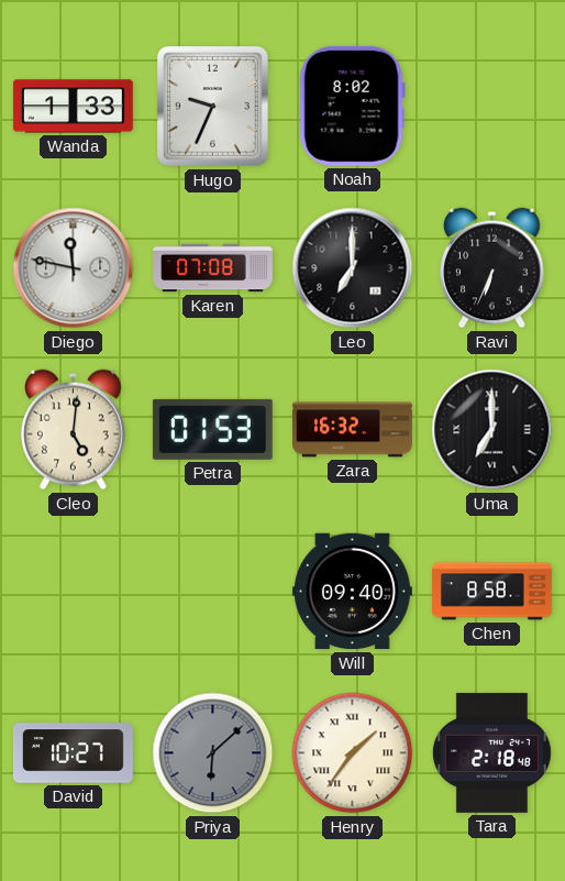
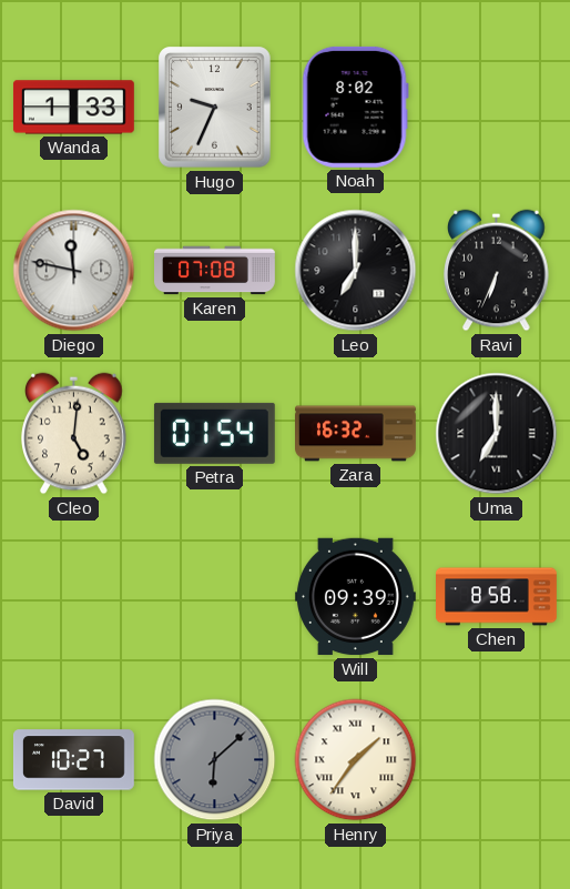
Petra: 01:53 -> 01:54
Will: 09:40 -> 09:39
Tara: 2:18 -> none
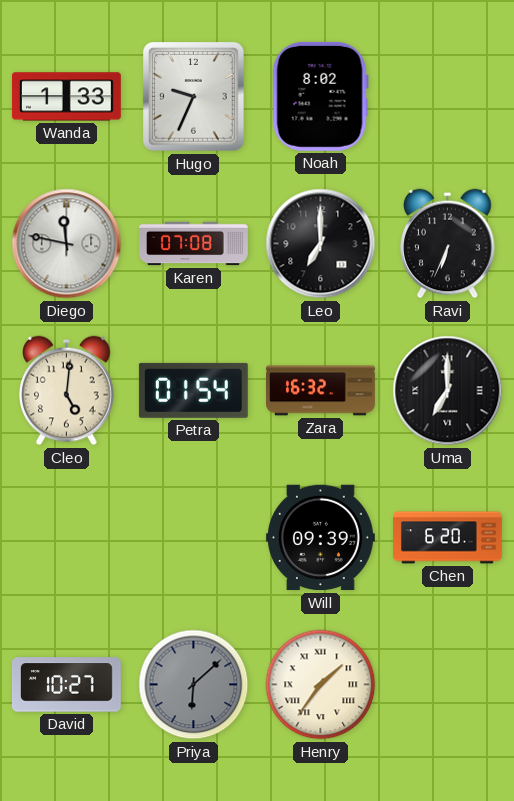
Chen: 8:58 -> 6:20
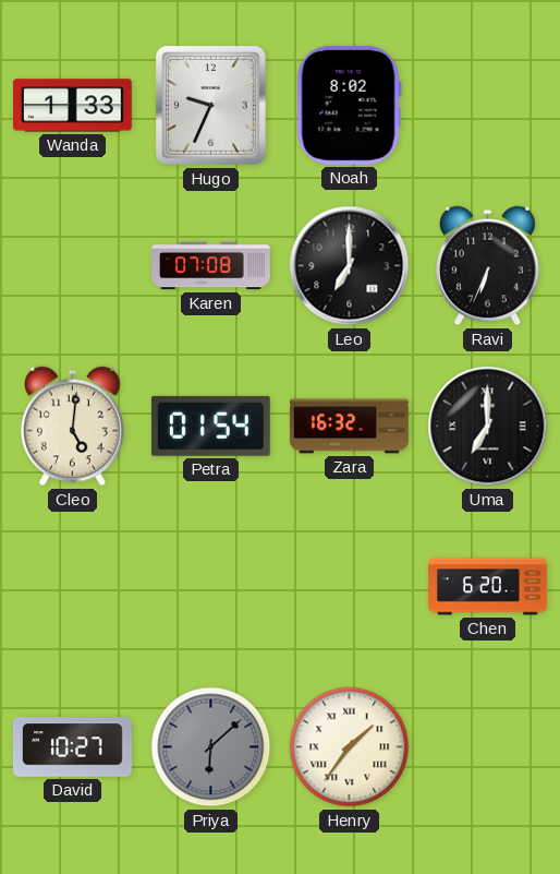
Diego: 11:47 -> none
Will: 09:39 -> none
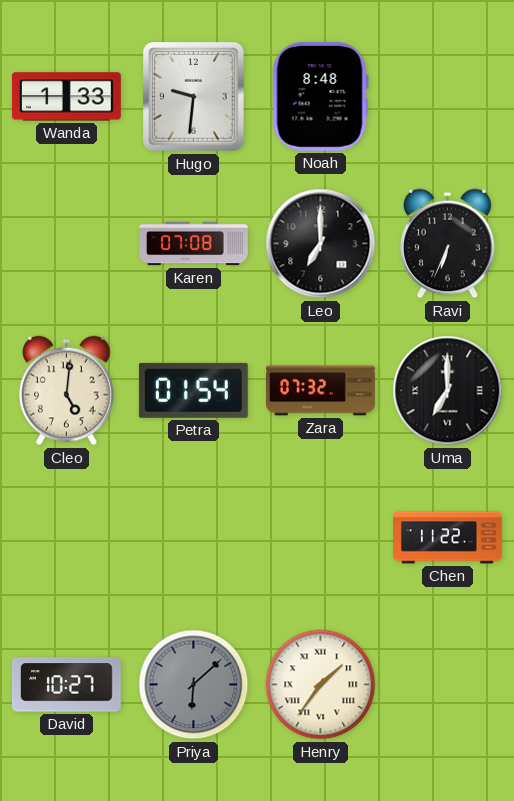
Hugo: 9:34 -> 9:31
Noah: 8:02 -> 8:48
Zara: 16:32 -> 07:32
Chen: 6:20 -> 11:22
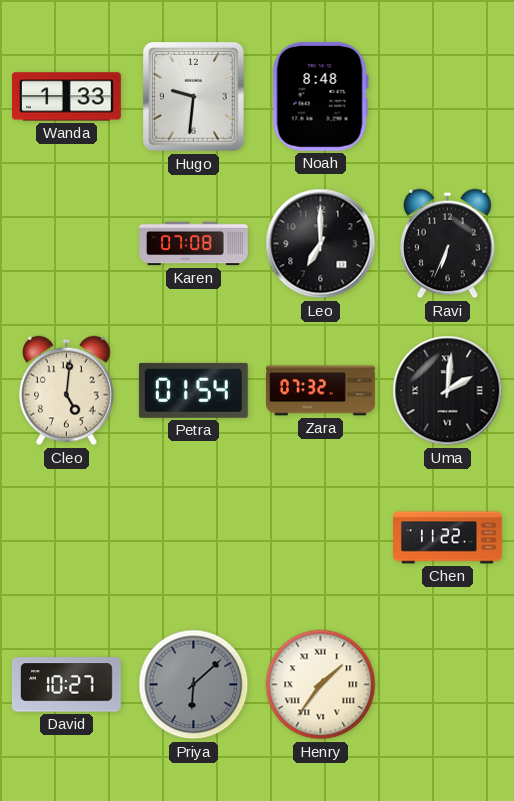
Uma: 7:00 -> 2:01
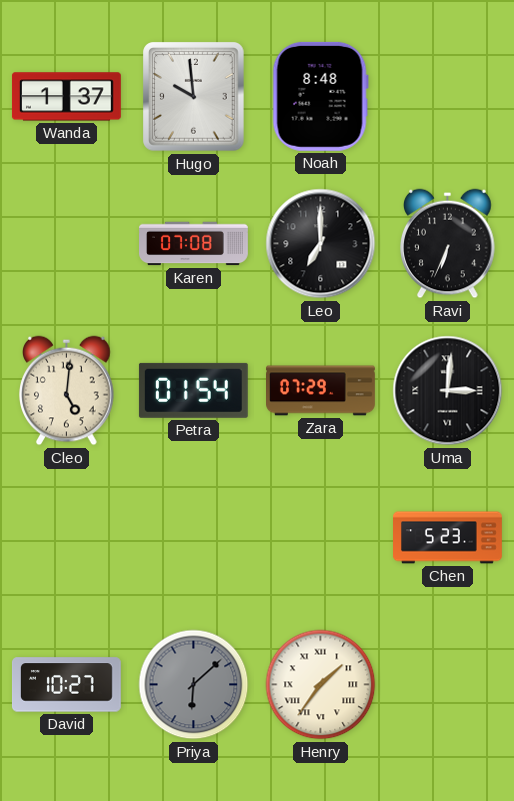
Wanda: 1:33 -> 1:37
Hugo: 9:31 -> 9:59
Zara: 07:32 -> 07:29
Uma: 2:01 -> 3:01
Chen: 11:22 -> 5:23
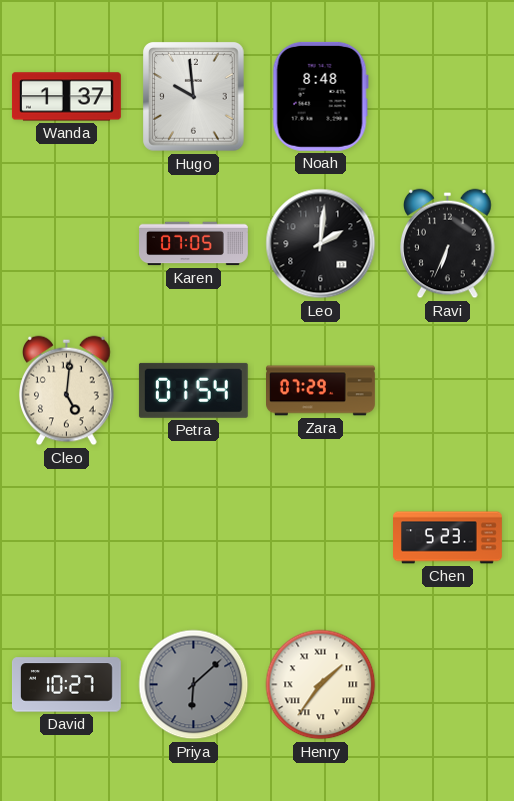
Karen: 07:08 -> 07:05
Leo: 7:00 -> 2:01
Uma: 3:01 -> none
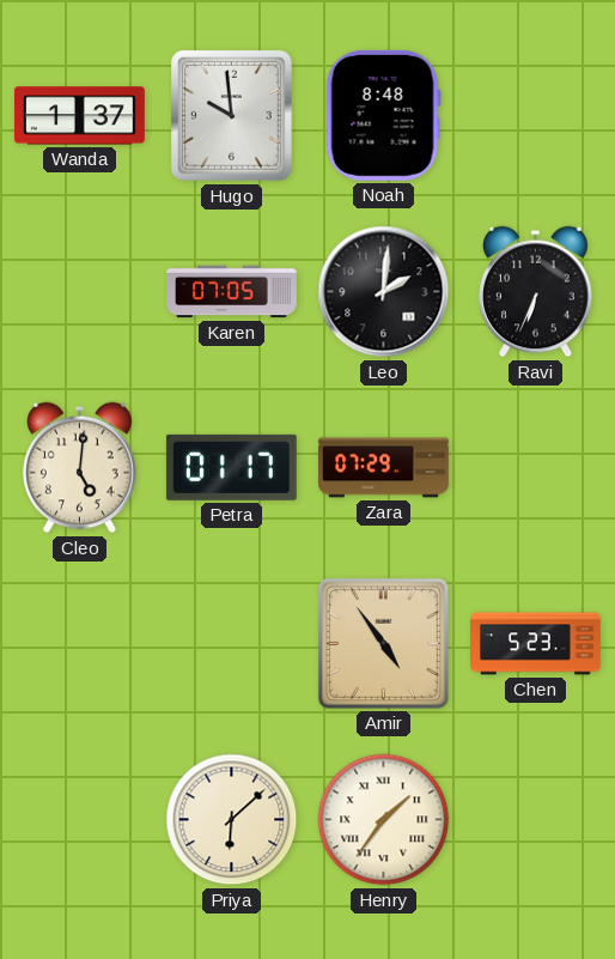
Petra: 01:54 -> 01:17
Amir: none -> 4:54
David: 10:27 -> none
Priya dial: grey -> cream
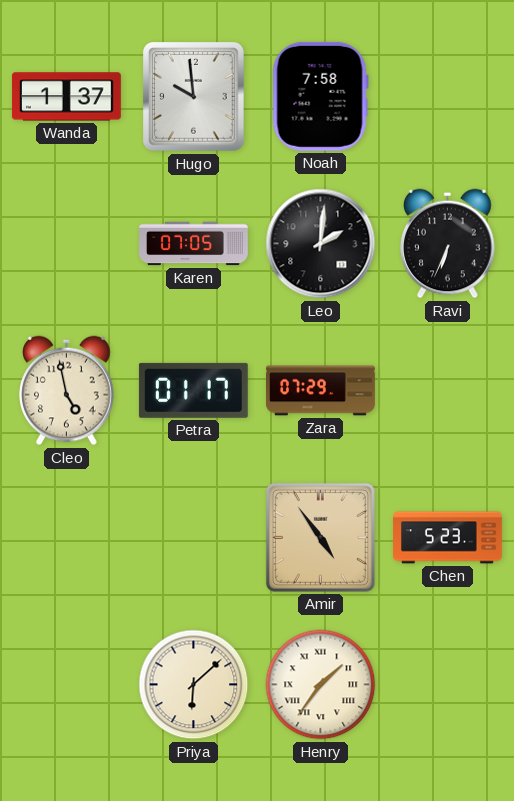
Noah: 8:48 -> 7:58
Cleo: 5:01 -> 4:58
